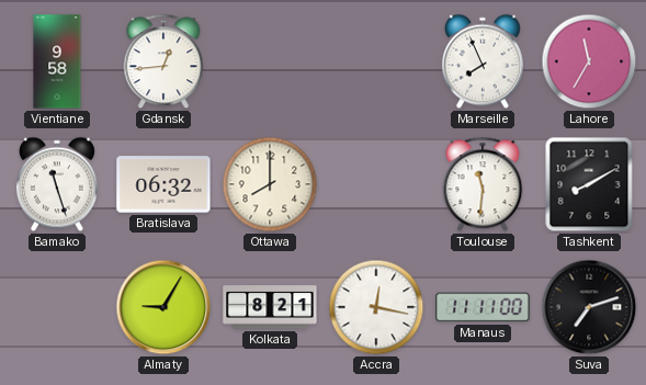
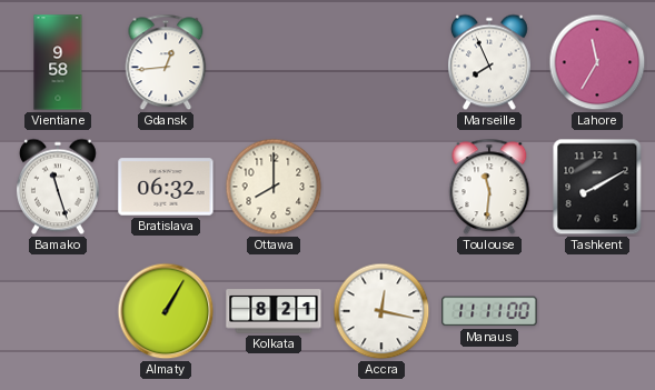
Almaty: 9:05 -> 1:05
Suva: 7:12 -> none
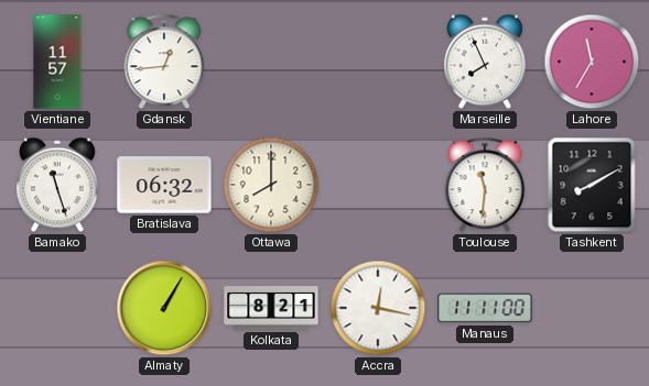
Vientiane: 9:58 -> 11:57
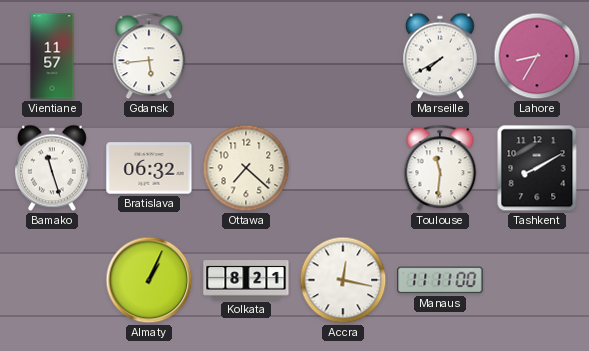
Gdansk: 12:44 -> 5:44
Marseille: 7:56 -> 7:40
Lahore: 11:35 -> 8:35
Ottawa: 8:00 -> 7:22
Almaty: 1:05 -> 1:04
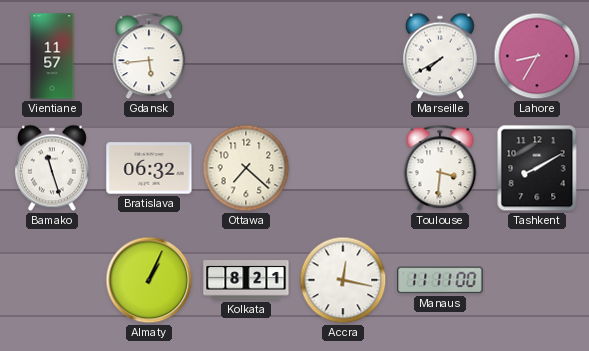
Toulouse: 11:31 -> 3:31
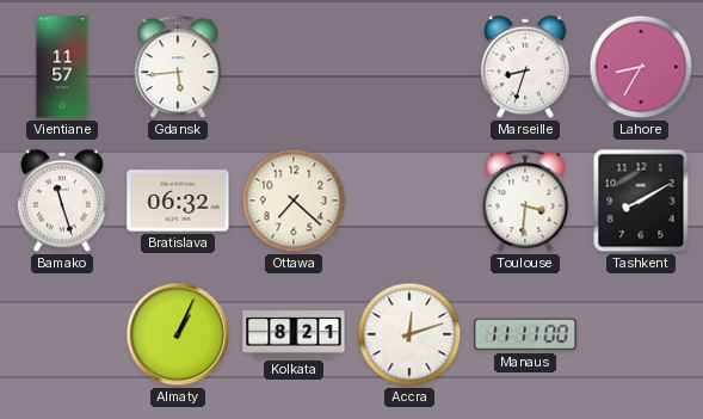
Marseille: 7:40 -> 8:33
Accra: 12:17 -> 12:12
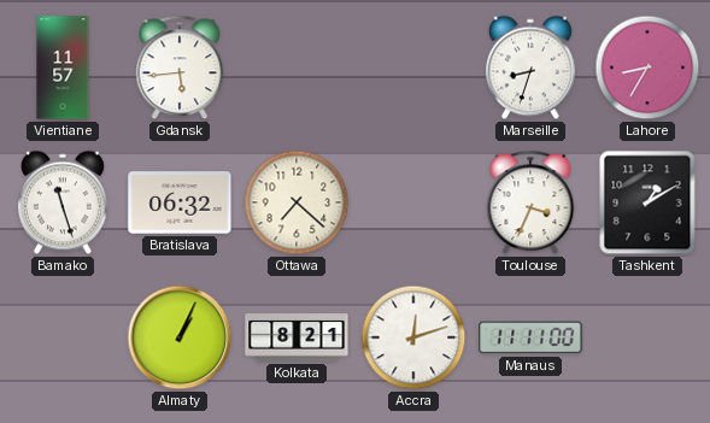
Toulouse: 3:31 -> 3:34
Tashkent: 8:10 -> 1:10
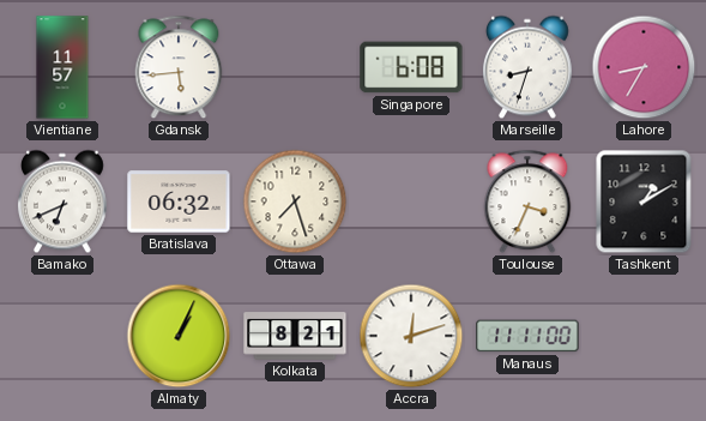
Singapore: none -> 6:08
Bamako: 11:27 -> 6:41
Ottawa: 7:22 -> 7:27
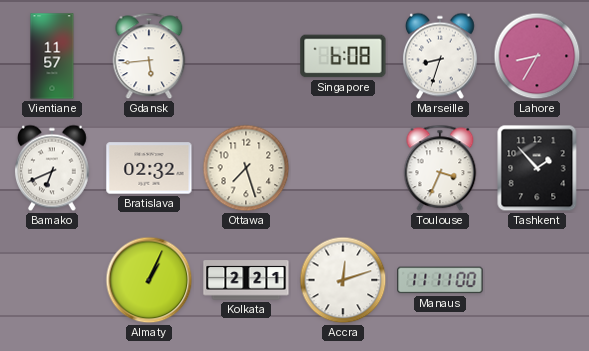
Bratislava: 06:32 -> 02:32
Tashkent: 1:10 -> 1:53
Kolkata: 8:21 -> 2:21
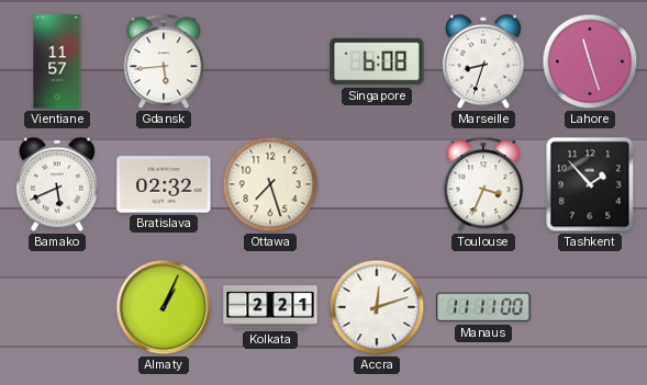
Lahore: 8:35 -> 11:27
Bamako: 6:41 -> 5:41
